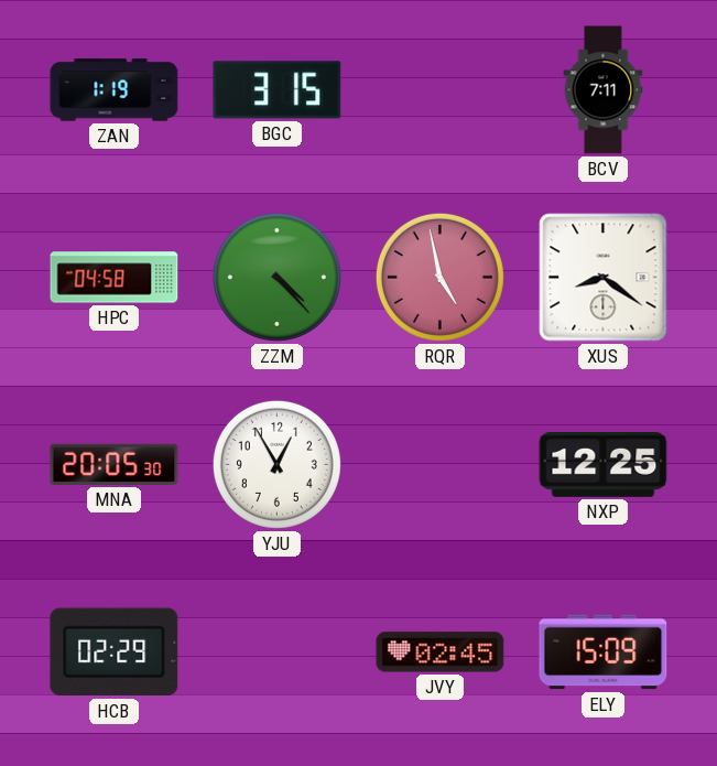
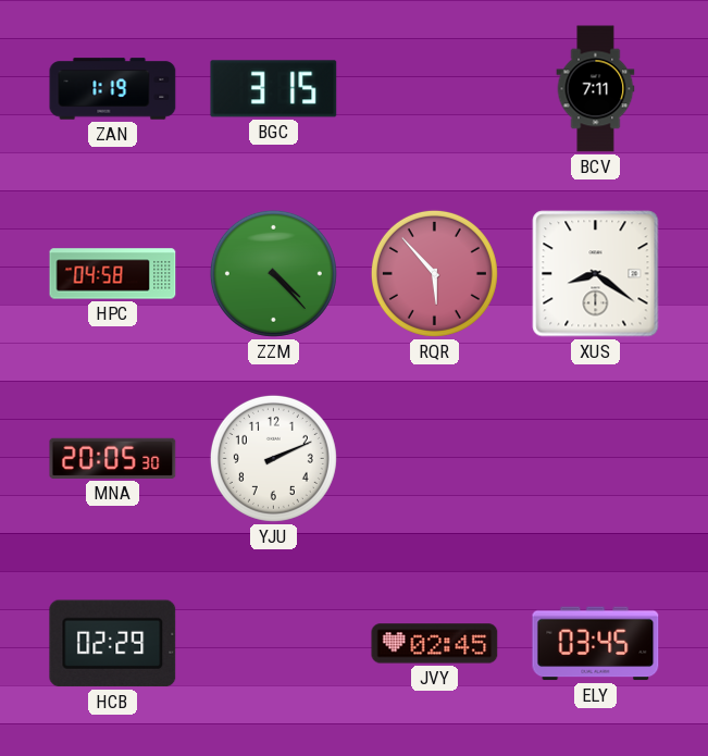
RQR: 4:58 -> 5:53
YJU: 12:55 -> 2:11
NXP: 12:25 -> none
ELY: 15:09 -> 03:45
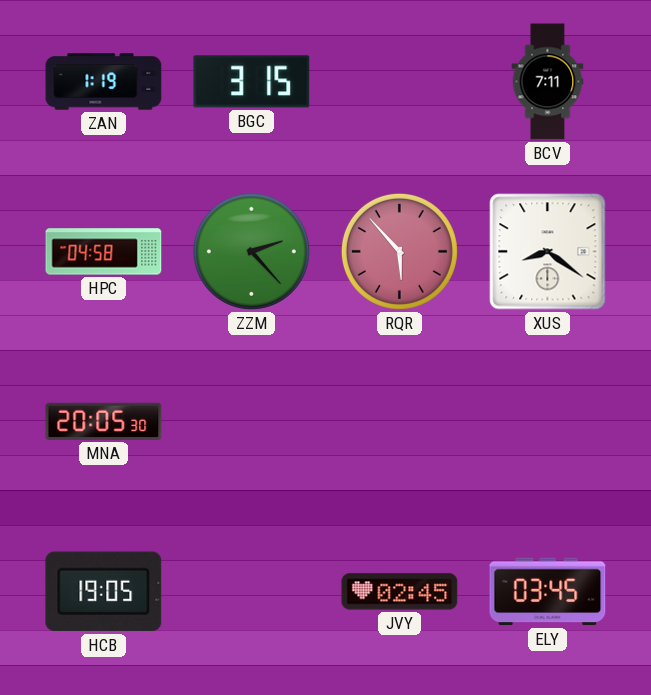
ZZM: 4:23 -> 2:23
YJU: 2:11 -> none
HCB: 02:29 -> 19:05
